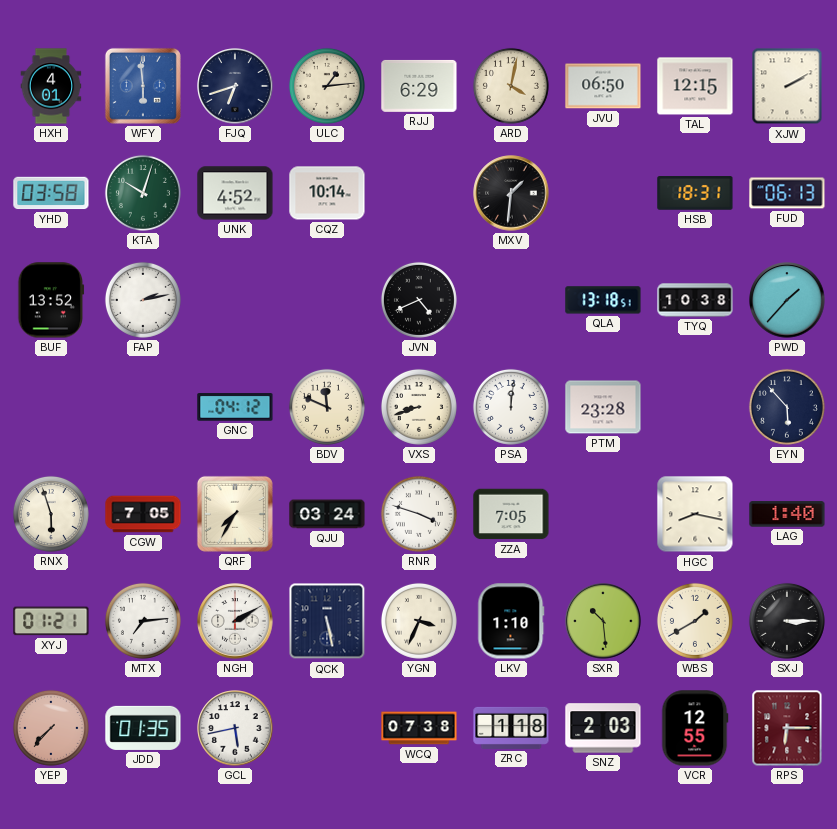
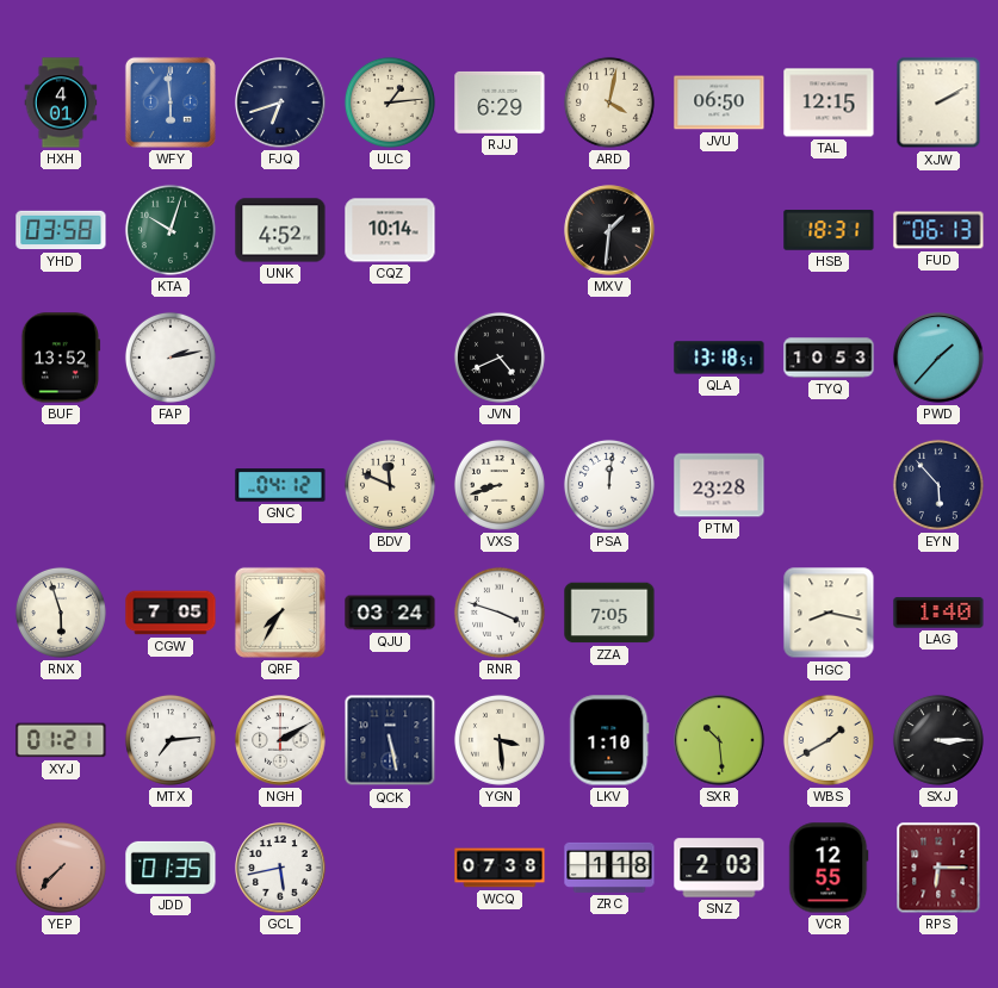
TYQ: 10:38 -> 10:53
YGN: 3:34 -> 3:29
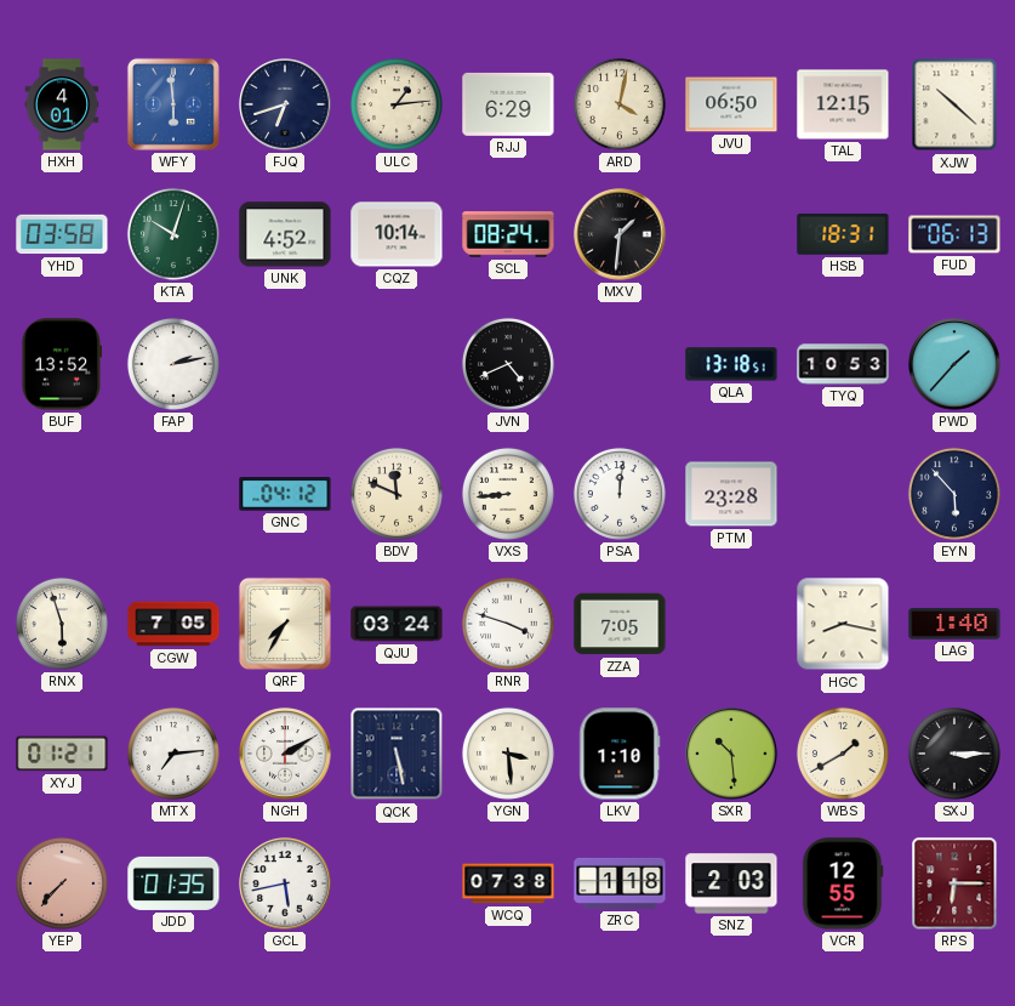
XJW: 2:10 -> 10:22
SCL: none -> 08:24
VXS: 8:42 -> 8:44
